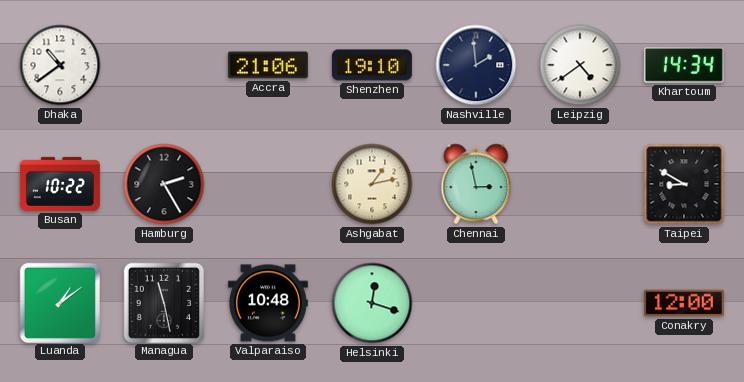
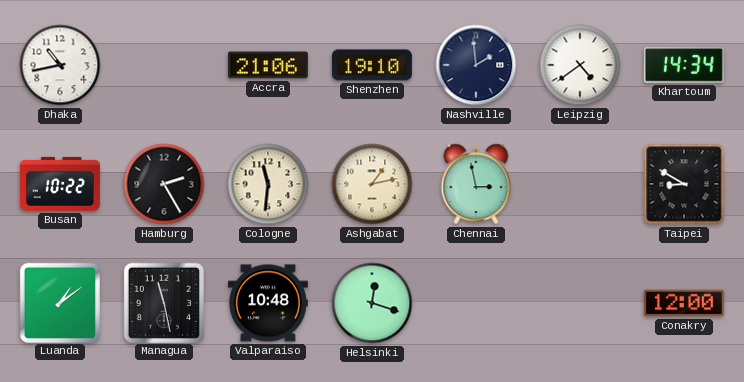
Dhaka: 10:39 -> 10:43
Cologne: none -> 11:31
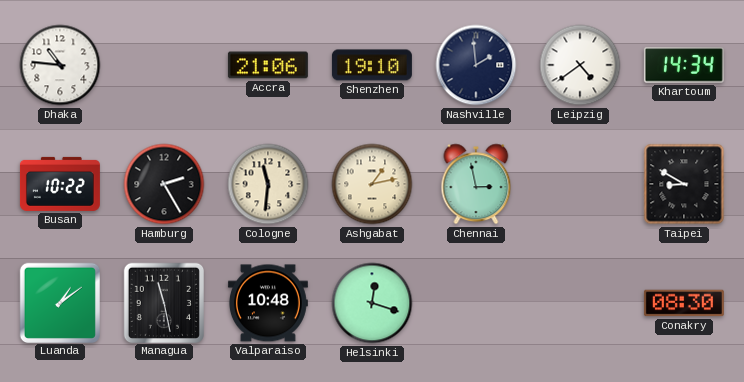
Dhaka: 10:43 -> 10:46
Conakry: 12:00 -> 08:30
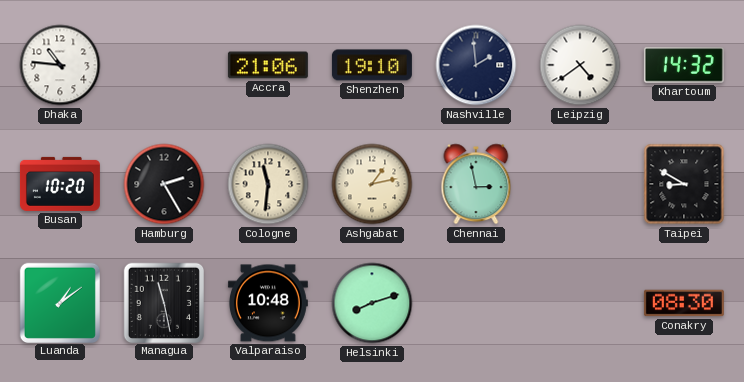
Khartoum: 14:34 -> 14:32
Busan: 10:22 -> 10:20
Helsinki: 12:18 -> 8:12
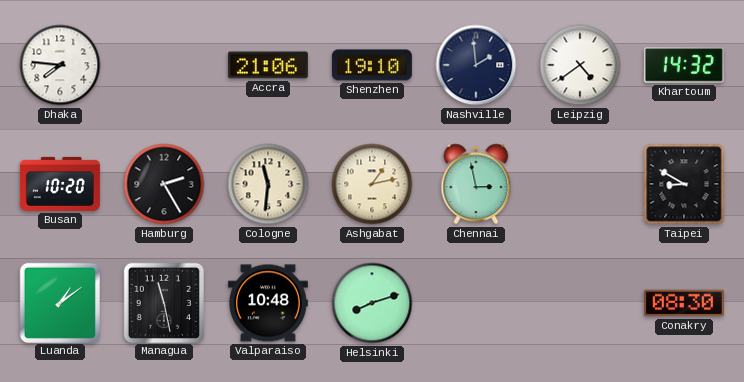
Dhaka: 10:46 -> 7:46
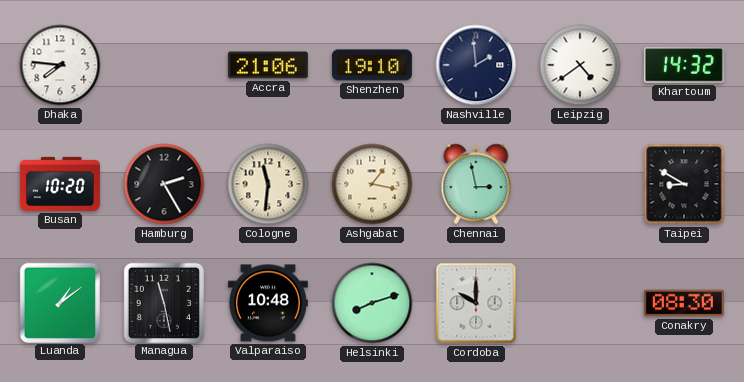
Ashgabat: 1:13 -> 1:17
Cordoba: none -> 10:00
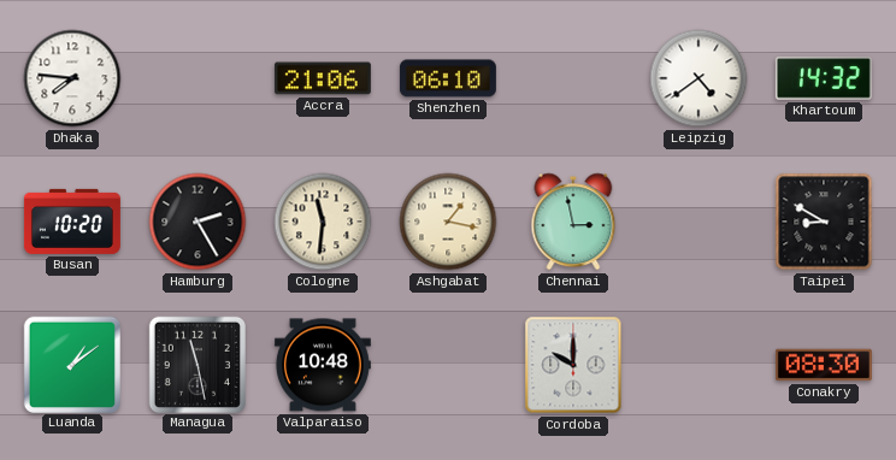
Shenzhen: 19:10 -> 06:10
Nashville: 1:59 -> none
Helsinki: 8:12 -> none
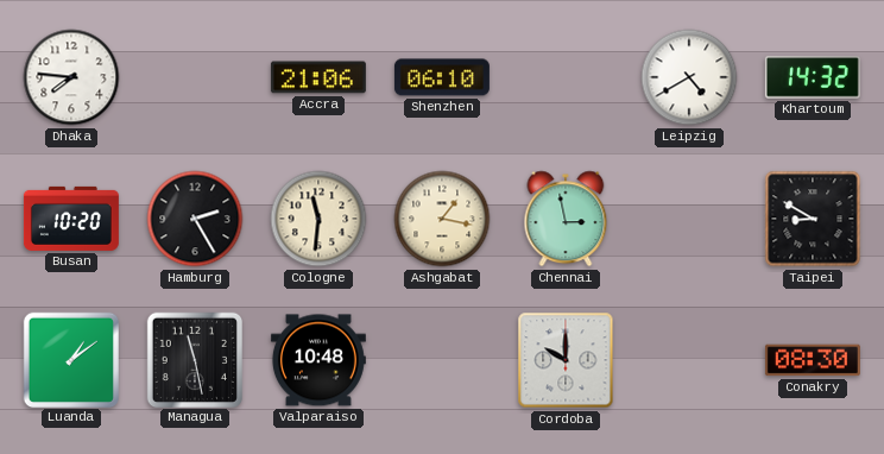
Leipzig: 4:39 -> 4:40
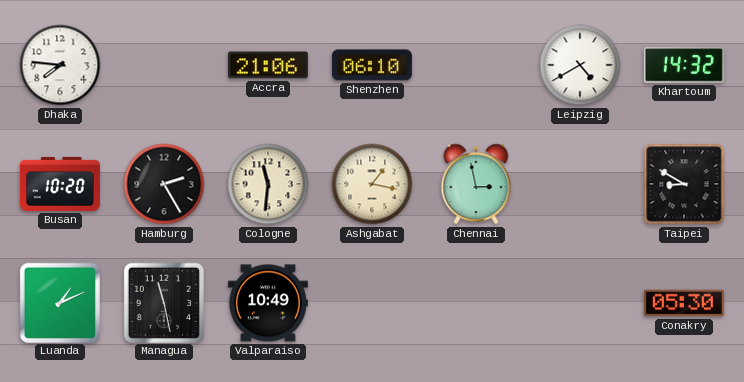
Luanda: 1:09 -> 1:11
Valparaiso: 10:48 -> 10:49
Cordoba: 10:00 -> none
Conakry: 08:30 -> 05:30
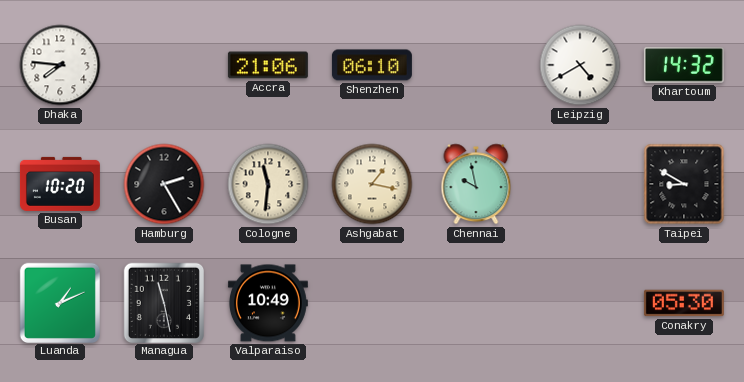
Chennai: 2:58 -> 9:58
